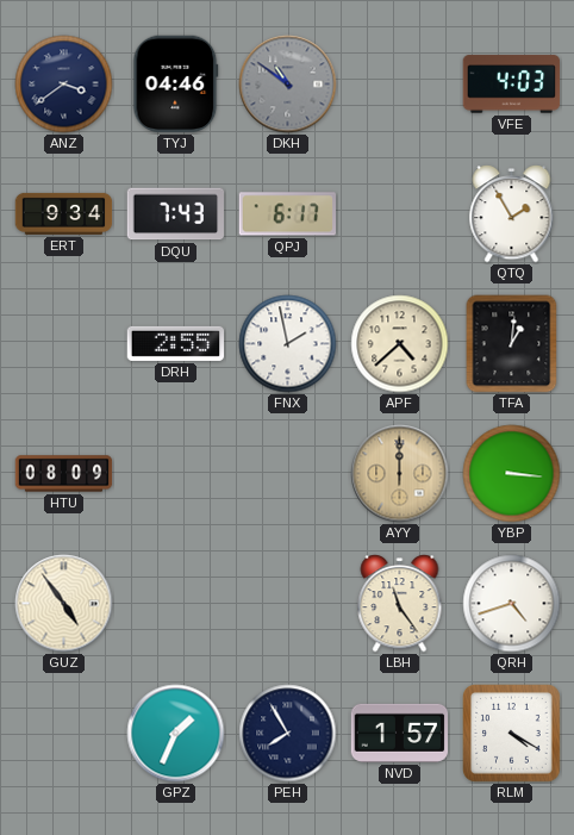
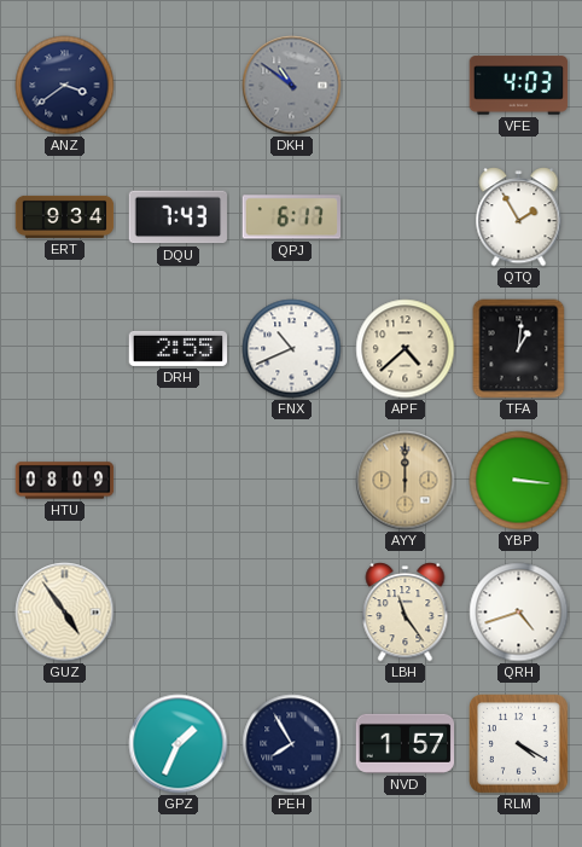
TYJ: 04:46 -> none
FNX: 1:58 -> 10:41
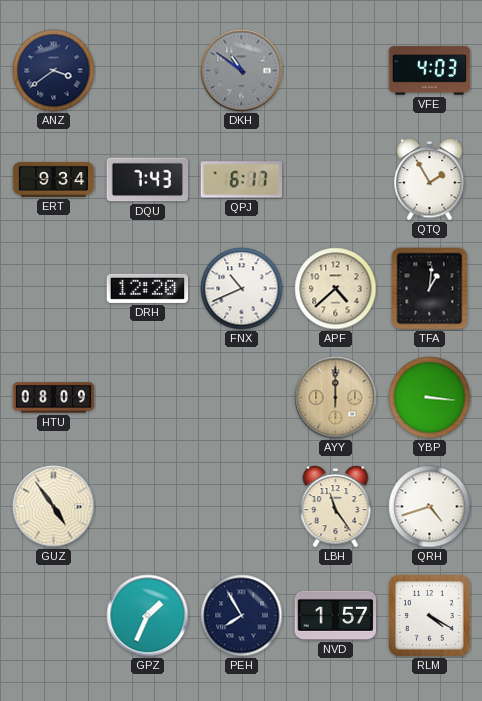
DRH: 2:55 -> 12:20
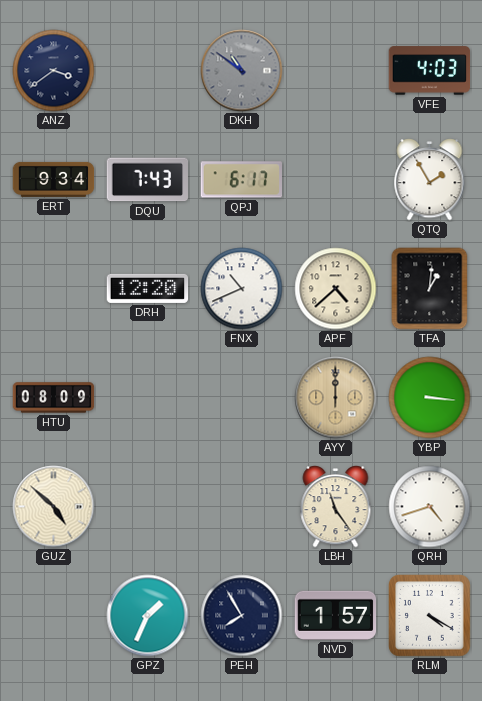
GUZ: 4:54 -> 4:52
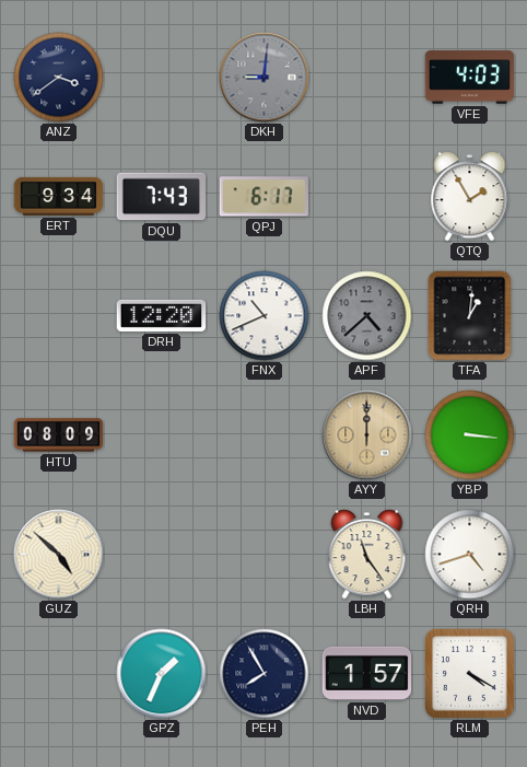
DKH: 10:51 -> 9:01
APF dial: cream -> grey
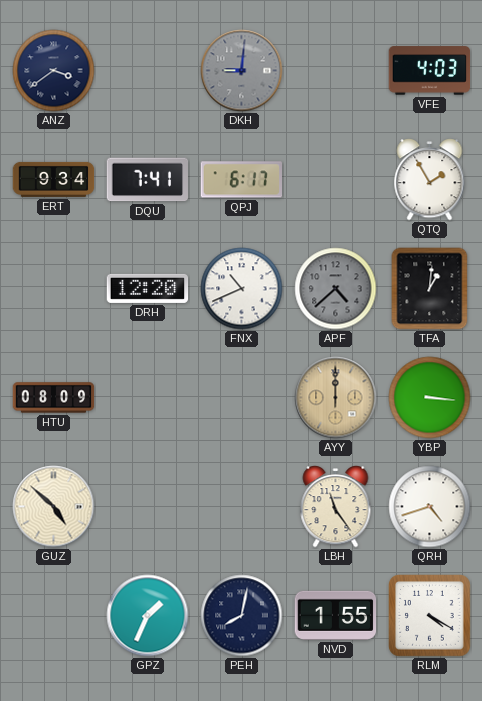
DQU: 7:43 -> 7:41
PEH: 7:55 -> 8:02
NVD: 1:57 -> 1:55
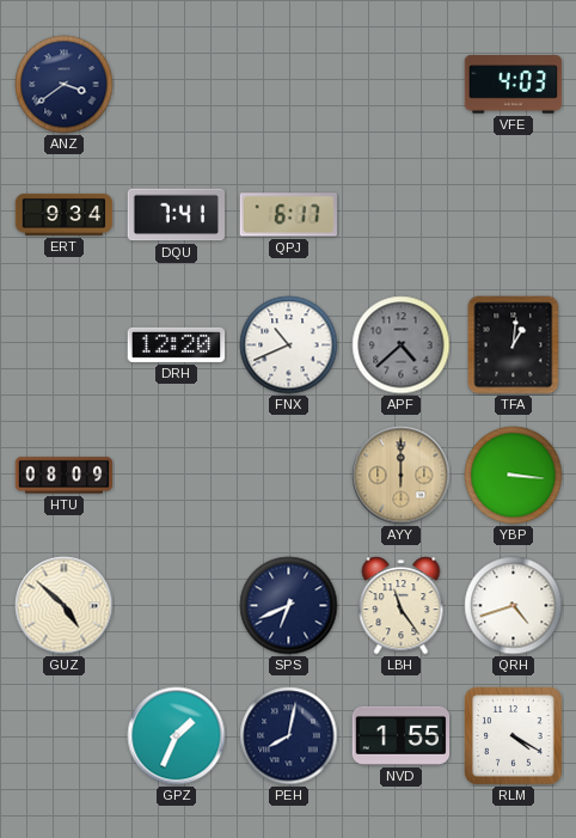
DKH: 9:01 -> none
QTQ: 1:55 -> none
SPS: none -> 6:41
